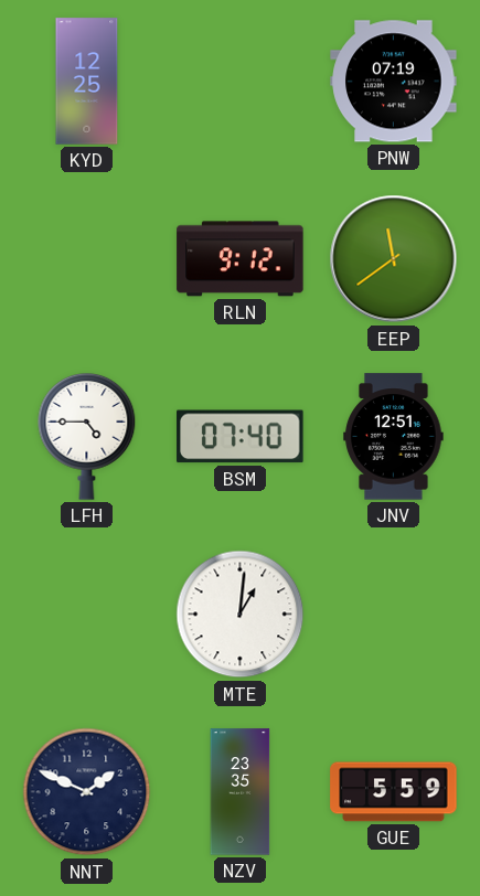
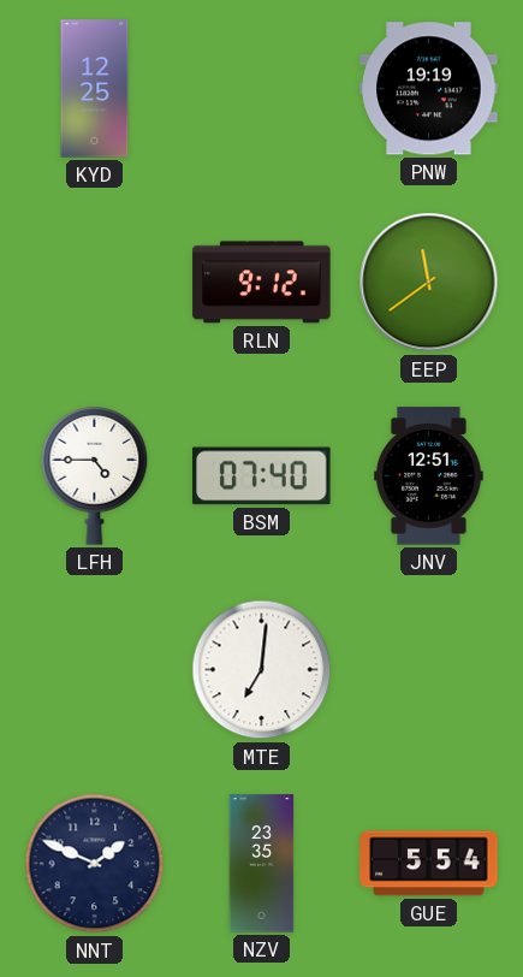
PNW: 07:19 -> 19:19
MTE: 1:01 -> 7:01
GUE: 5:59 -> 5:54
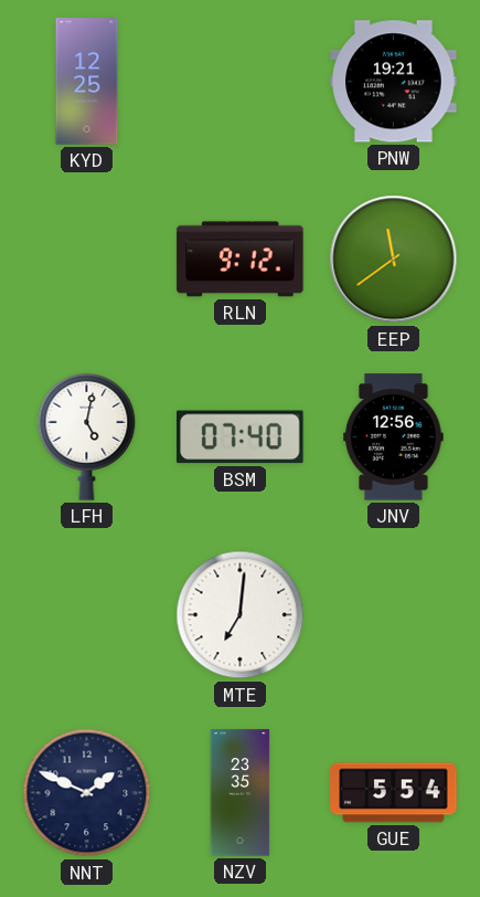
PNW: 19:19 -> 19:21
LFH: 4:45 -> 5:02
JNV: 12:51 -> 12:56
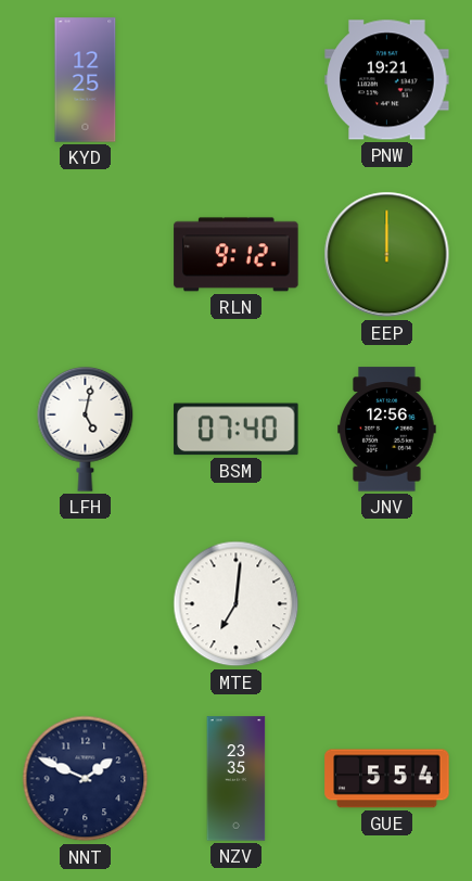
EEP: 11:39 -> 12:00
